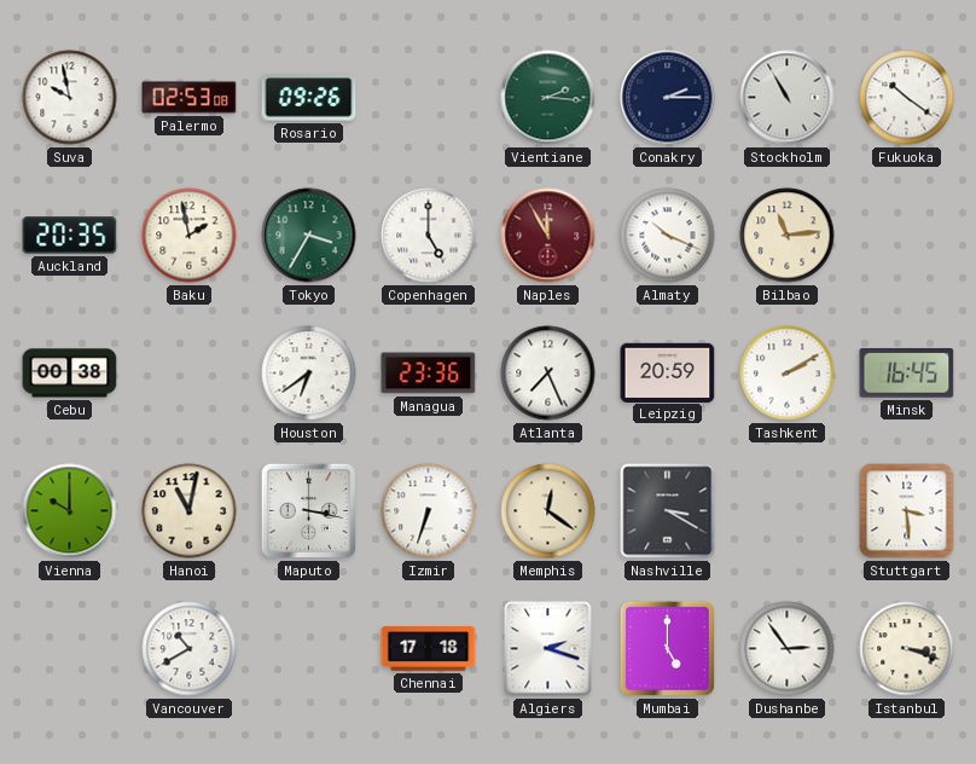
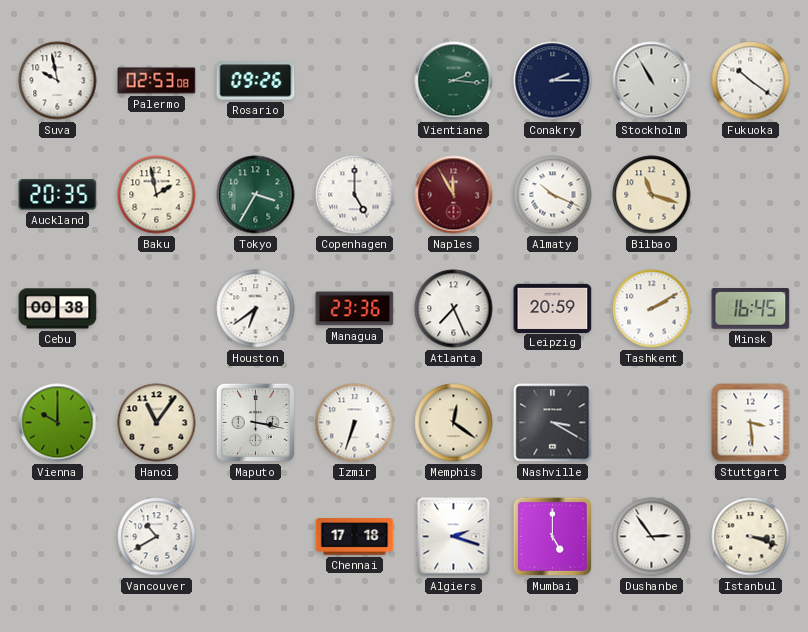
Bilbao: 11:14 -> 11:18
Hanoi: 11:02 -> 11:06
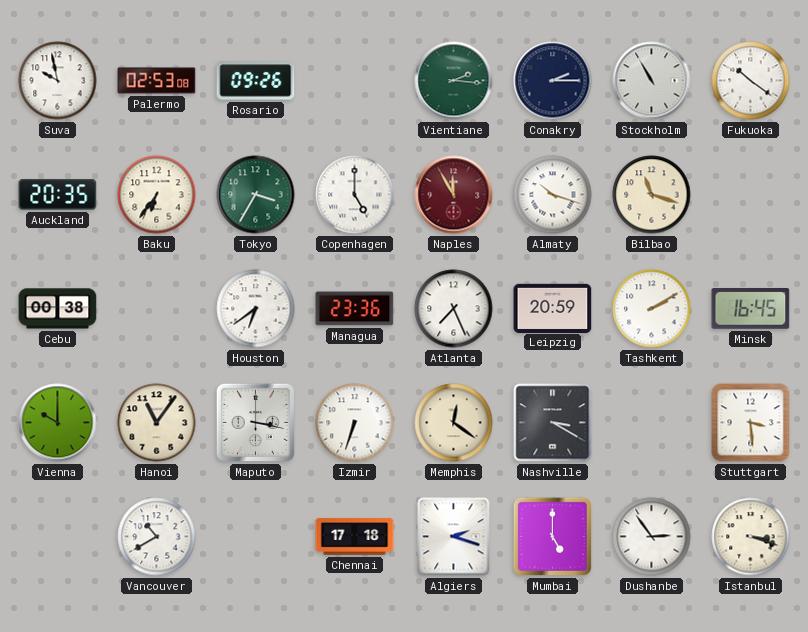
Baku: 1:58 -> 6:36
Almaty: 10:19 -> 10:18
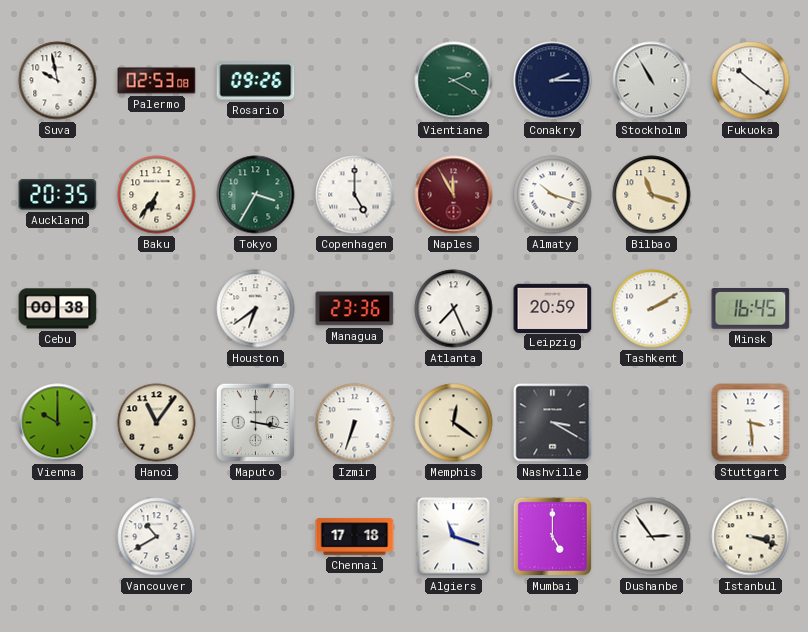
Vientiane: 2:16 -> 2:20
Algiers: 2:18 -> 11:18
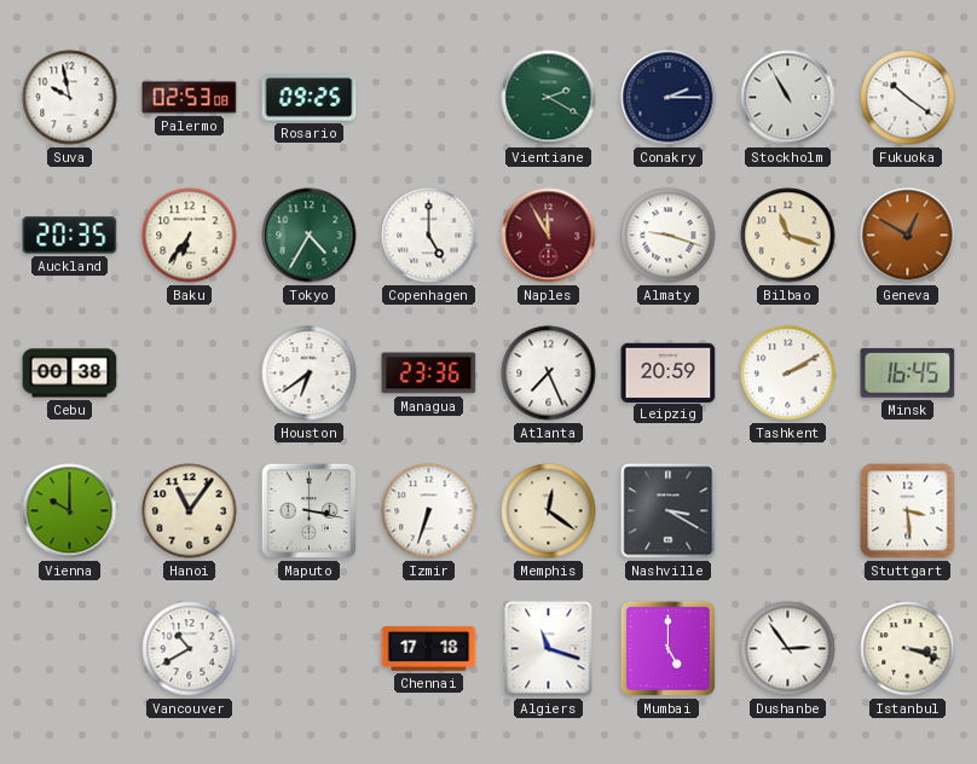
Rosario: 09:26 -> 09:25
Tokyo: 3:35 -> 4:35
Almaty: 10:18 -> 9:18
Geneva: none -> 12:50
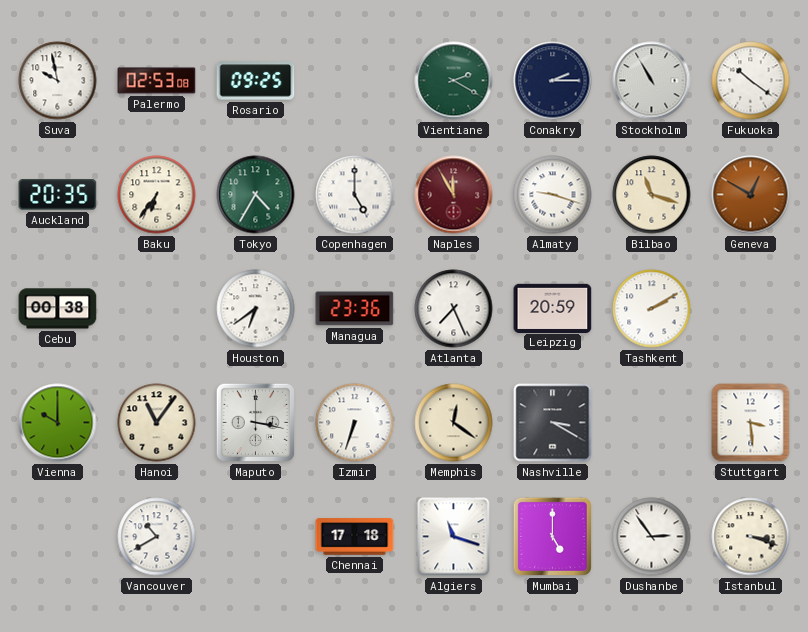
Minsk: 16:45 -> none
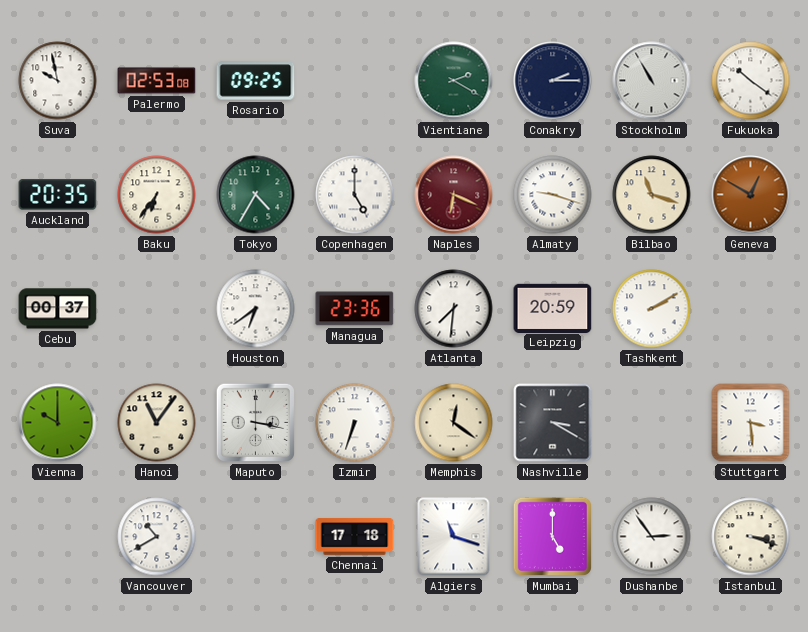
Naples: 11:55 -> 6:19
Cebu: 00:38 -> 00:37
Atlanta: 7:26 -> 7:31
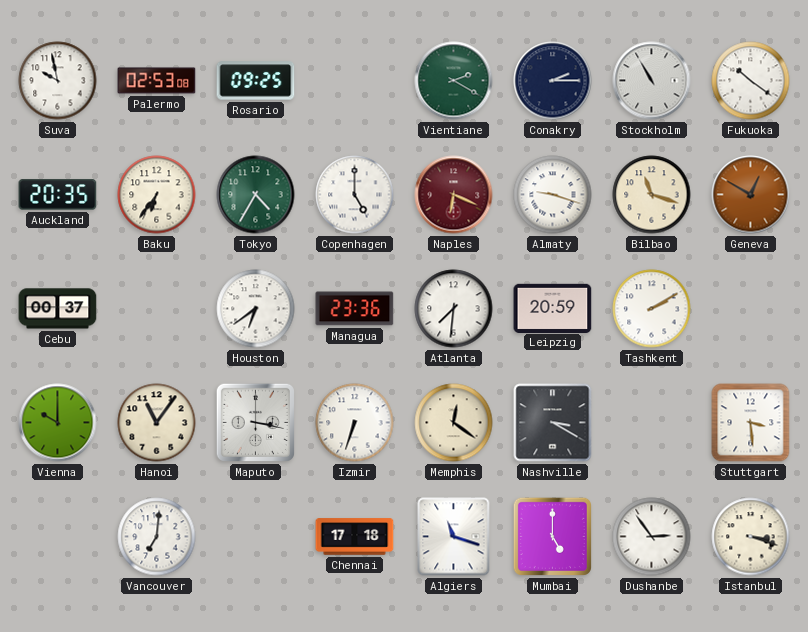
Vancouver: 10:40 -> 7:01
